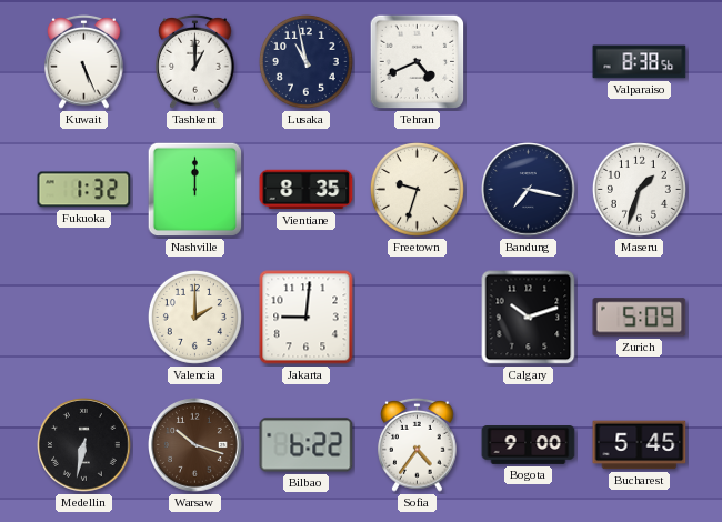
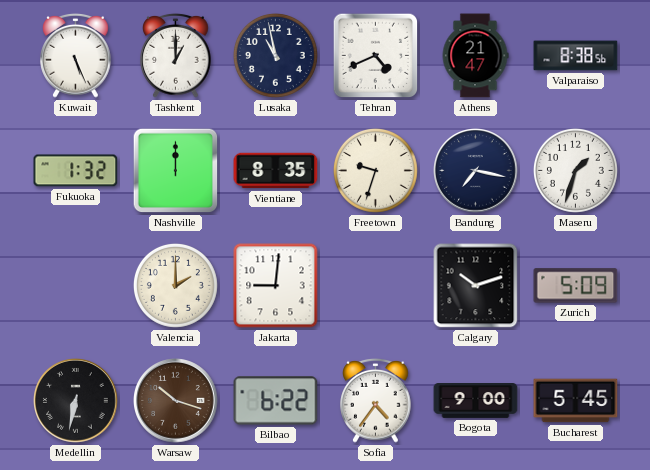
Athens: none -> 21:47
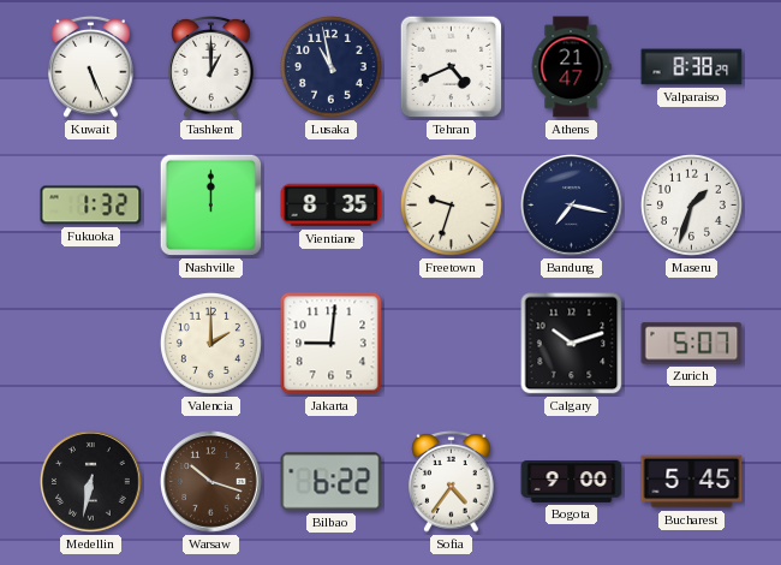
Valparaiso: 8:38:56 -> 8:38:29
Zurich: 5:09 -> 5:07
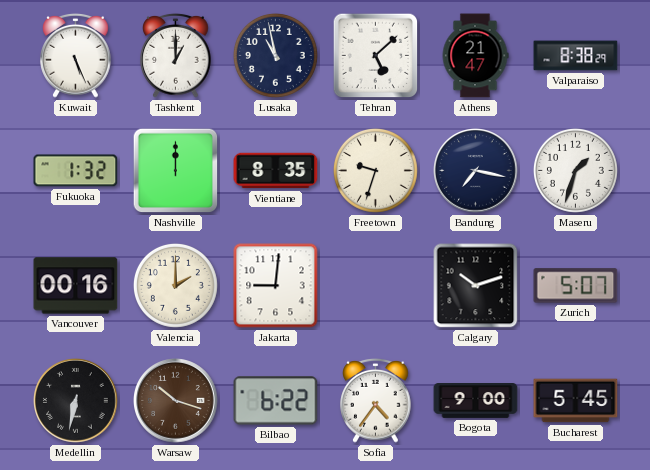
Tehran: 4:41 -> 5:08
Vancouver: none -> 00:16
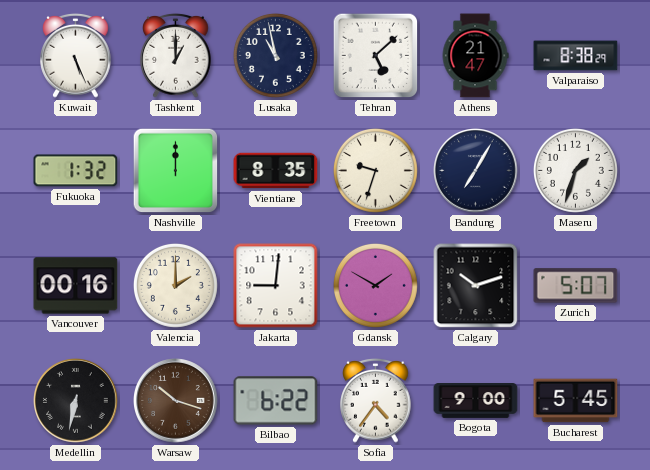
Bandung: 7:17 -> 7:05
Gdansk: none -> 1:50
